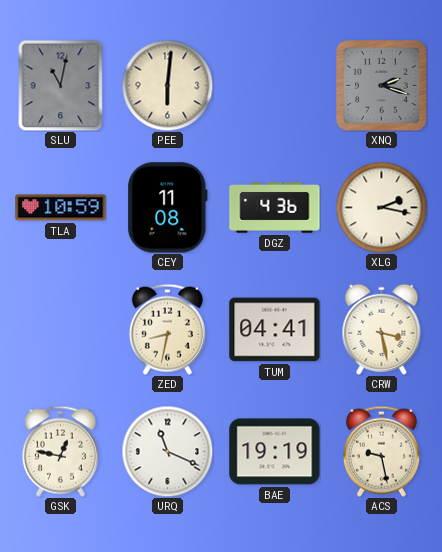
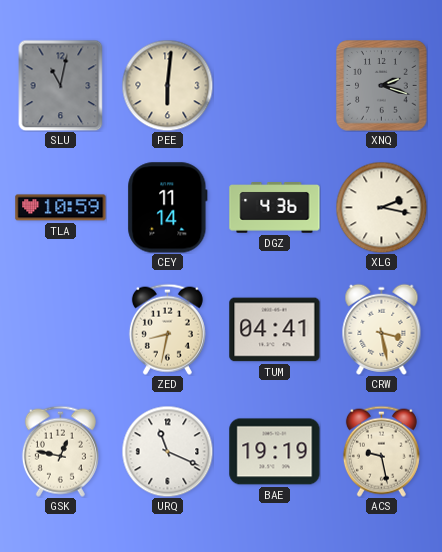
CEY: 11:08 -> 11:14
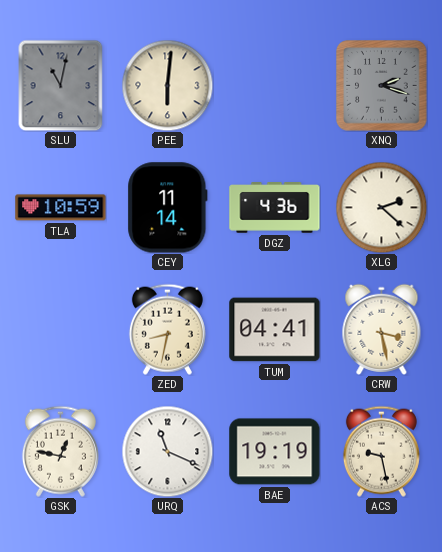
XLG: 2:17 -> 2:22
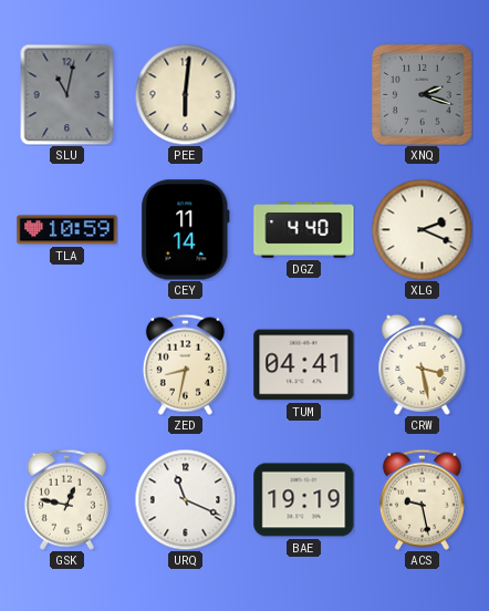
DGZ: 4:36 -> 4:40
XLG: 2:22 -> 2:19
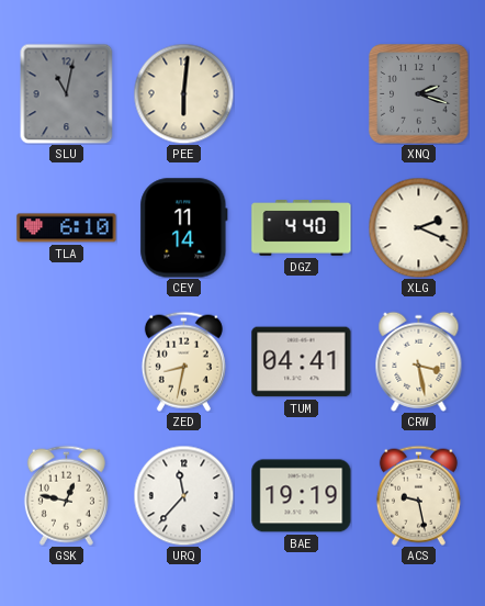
TLA: 10:59 -> 6:10
URQ: 11:19 -> 11:37
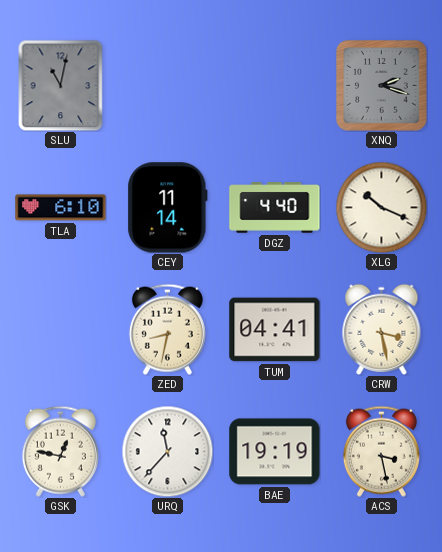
PEE: 6:01 -> none
XLG: 2:19 -> 10:19
ACS: 9:28 -> 3:28
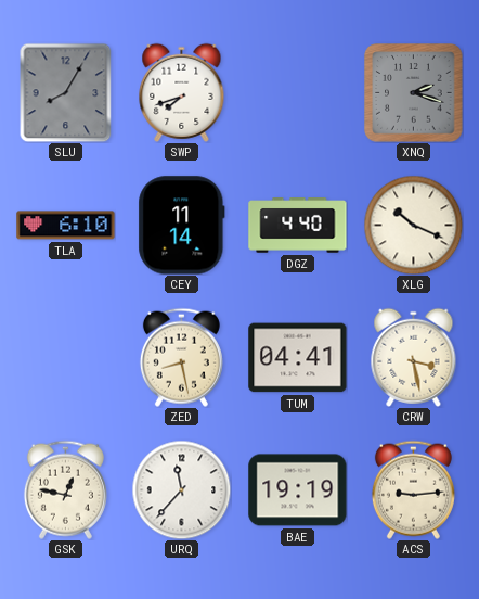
SLU: 11:02 -> 8:05
SWP: none -> 7:42
ZED: 8:32 -> 8:28
ACS: 3:28 -> 9:14
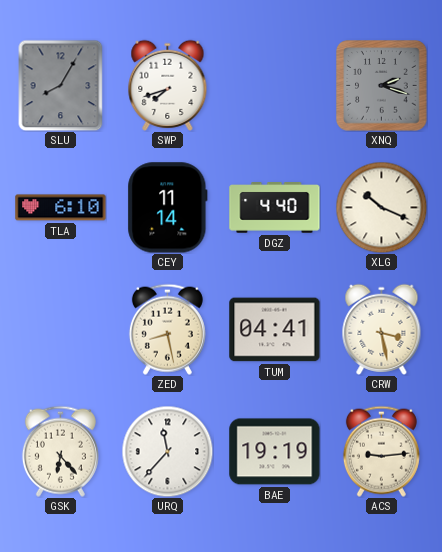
GSK: 12:47 -> 6:23
